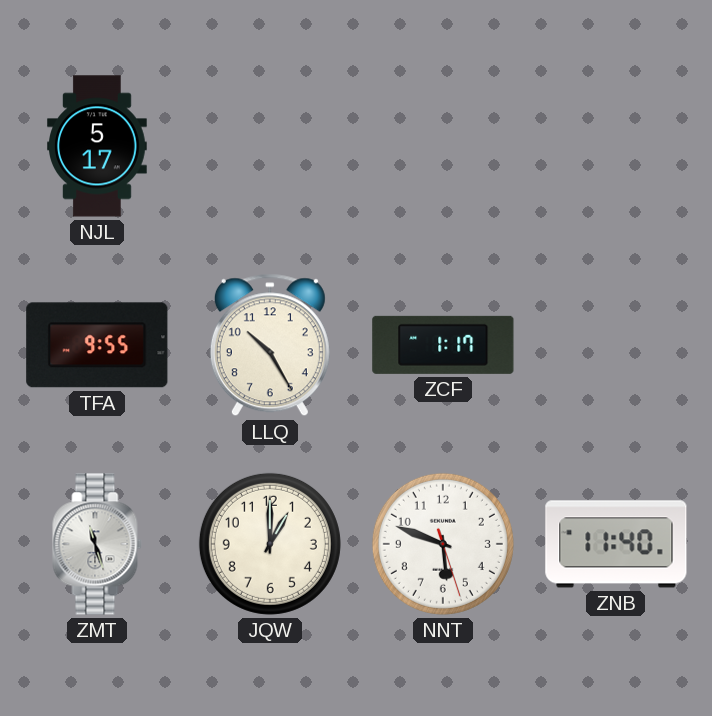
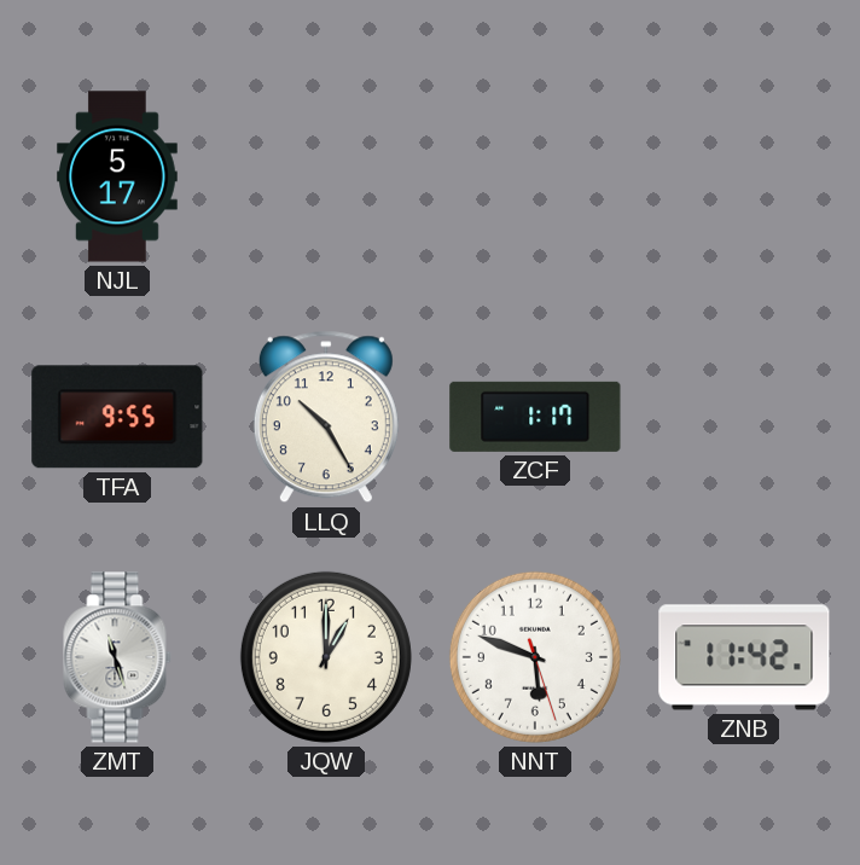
ZNB: 11:40 -> 11:42
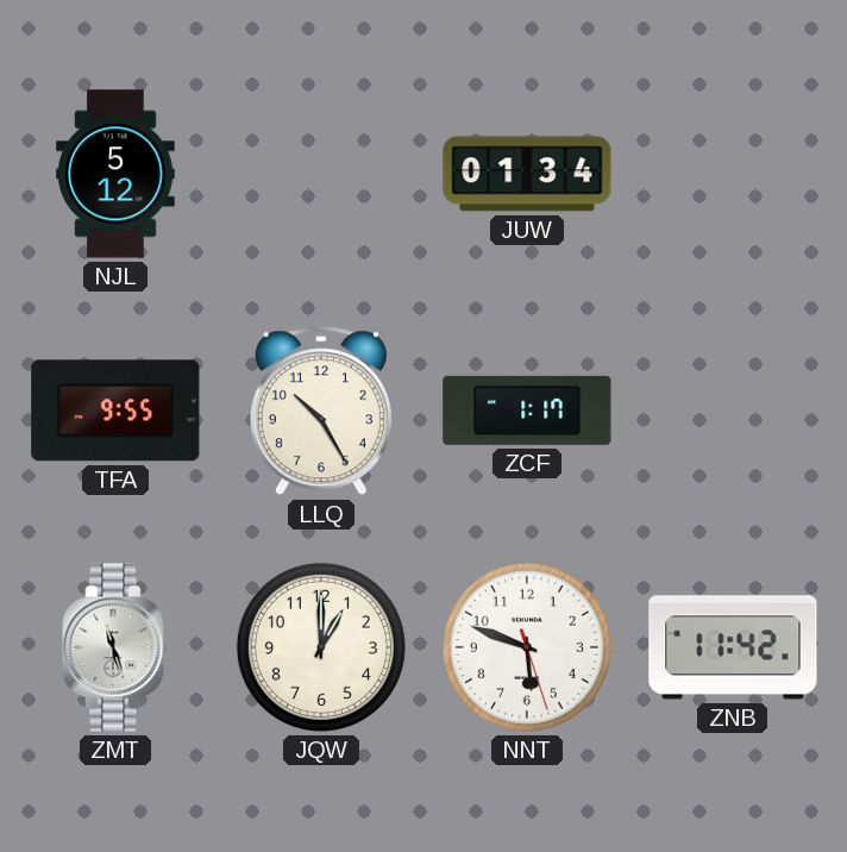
NJL: 5:17 -> 5:12
JUW: none -> 01:34
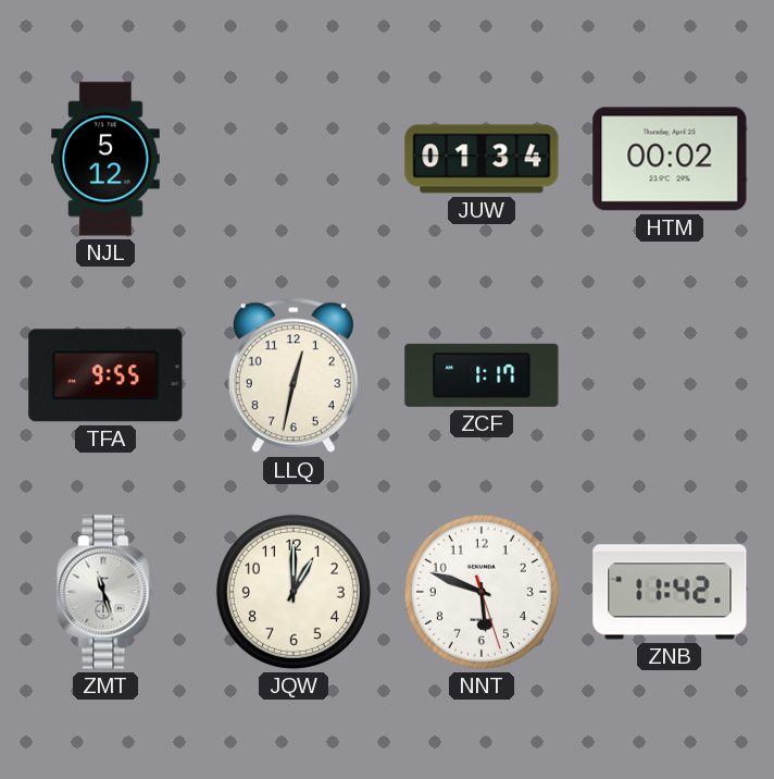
HTM: none -> 00:02
LLQ: 10:25 -> 12:32
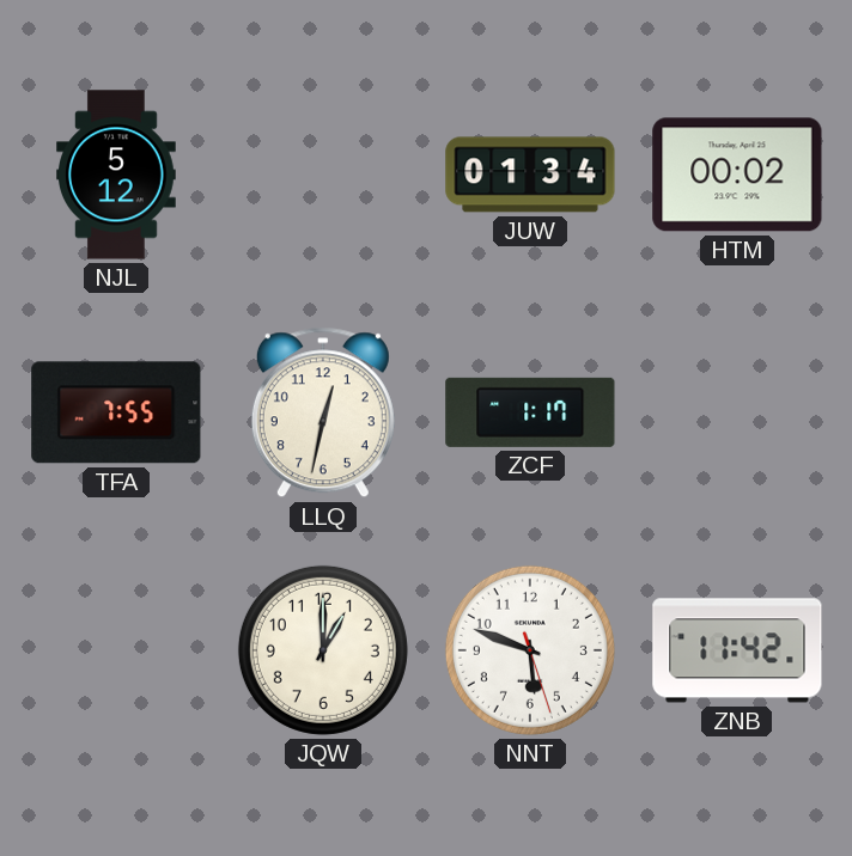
TFA: 9:55 -> 7:55
ZMT: 11:27 -> none
